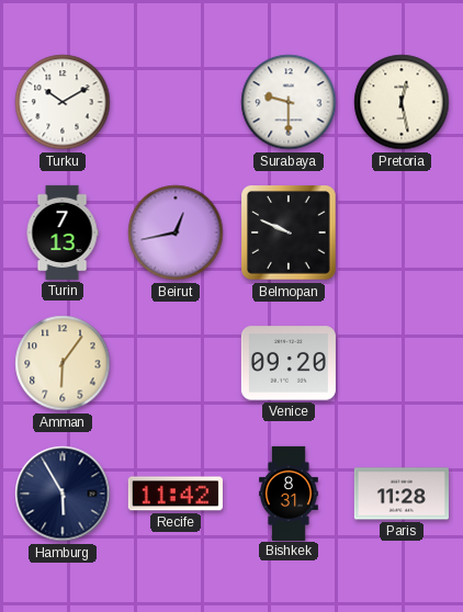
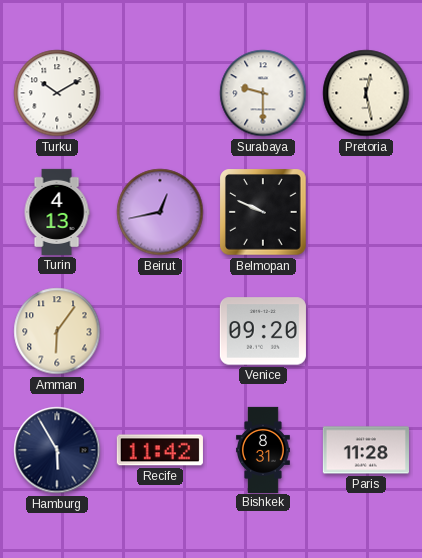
Turin: 7:13 -> 4:13
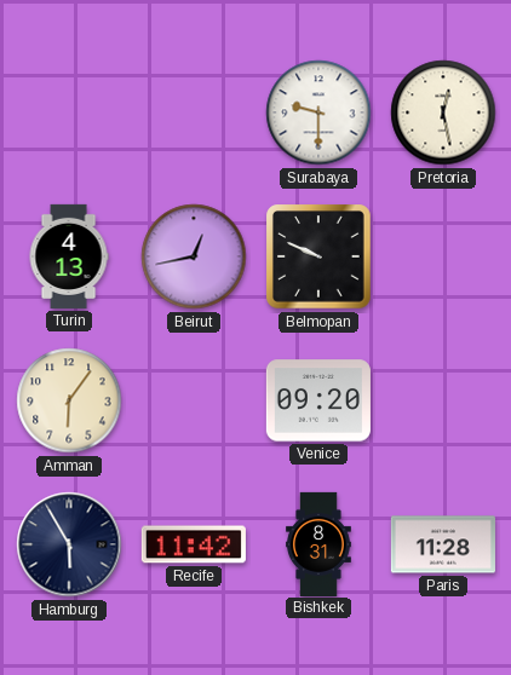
Turku: 10:10 -> none
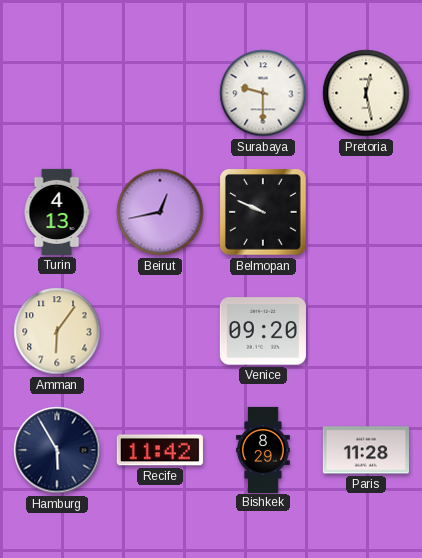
Bishkek: 8:31 -> 8:29
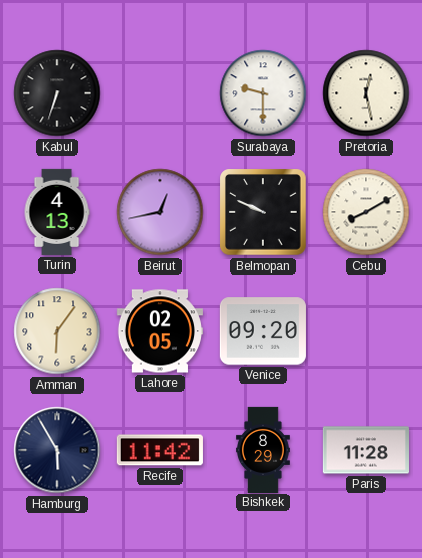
Kabul: none -> 6:33
Cebu: none -> 8:10
Lahore: none -> 02:05
